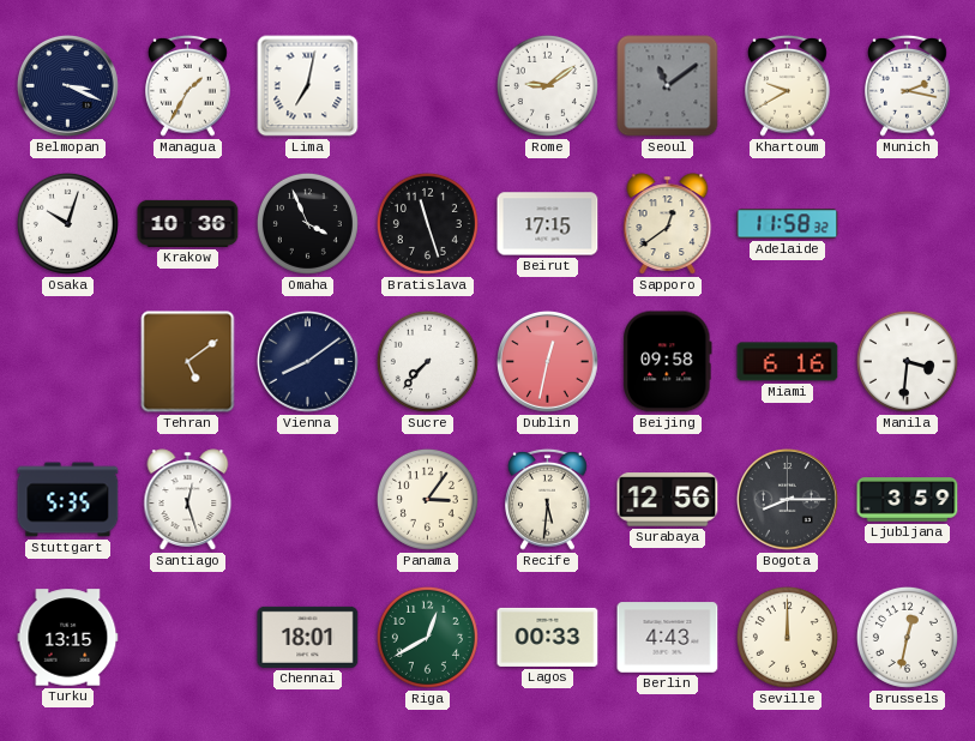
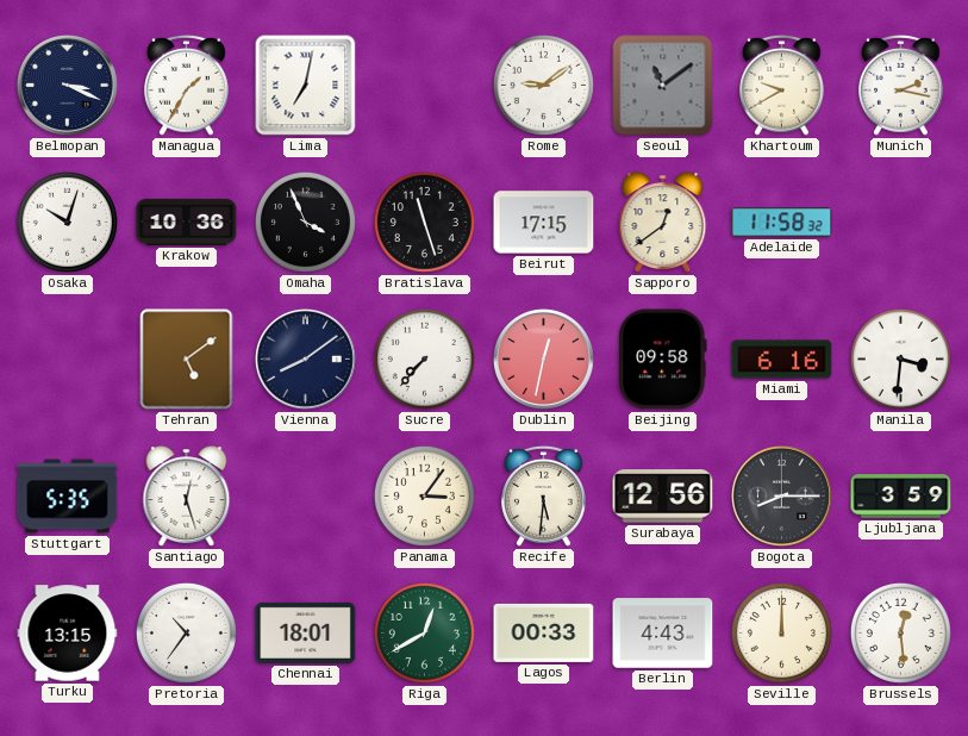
Pretoria: none -> 10:36
Brussels: 12:32 -> 12:29
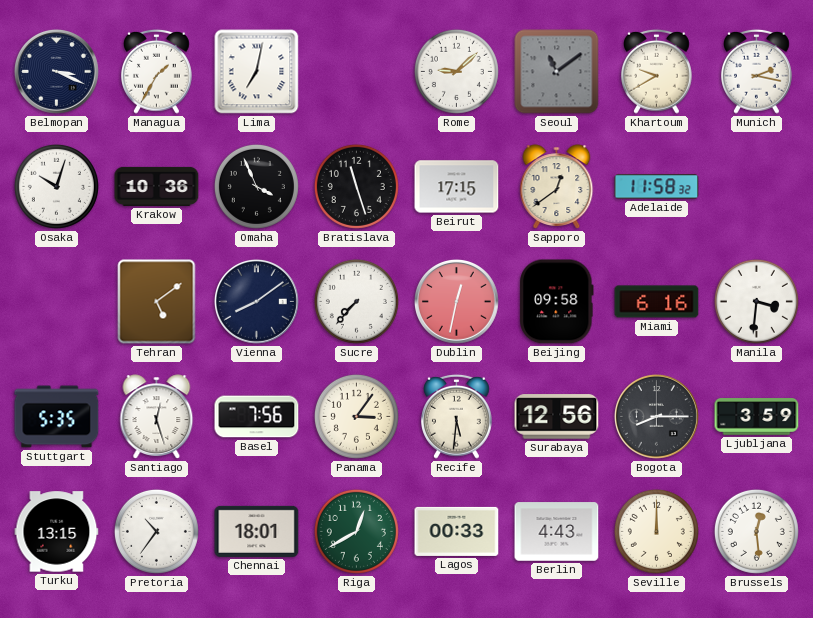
Rome: 9:09 -> 9:08
Basel: none -> 7:56
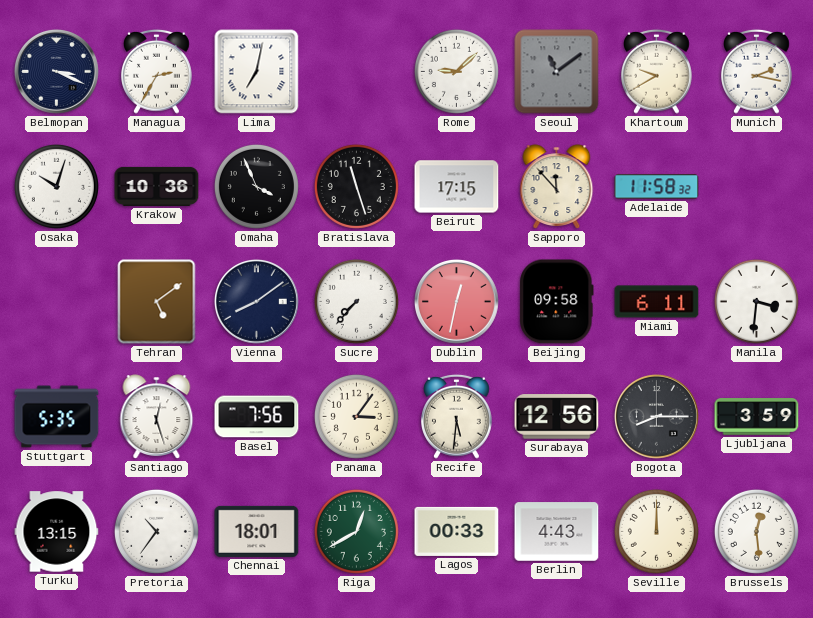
Managua: 1:35 -> 2:35
Sapporo: 12:39 -> 11:53
Miami: 6:16 -> 6:11
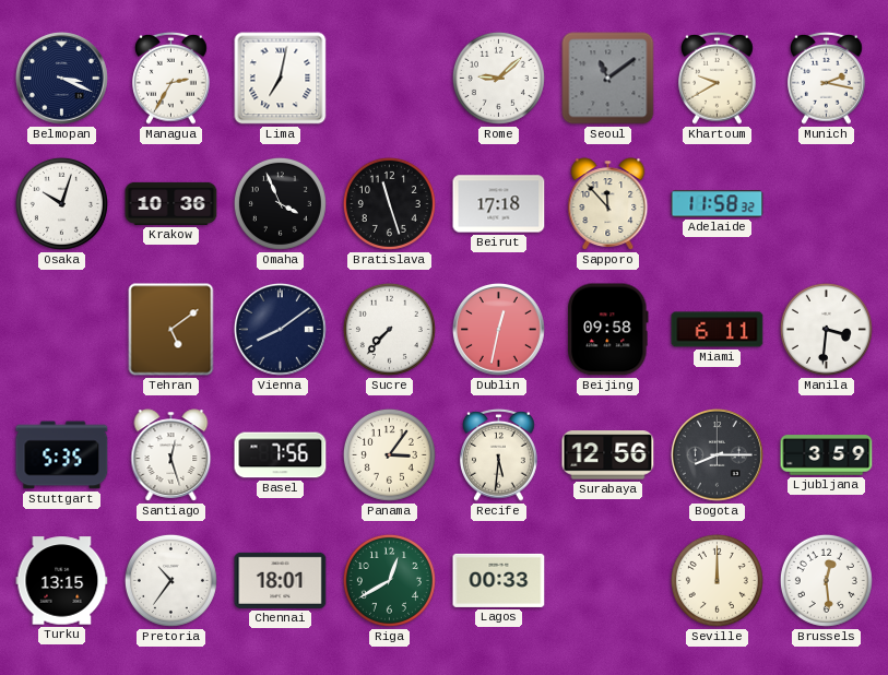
Beirut: 17:15 -> 17:18
Berlin: 4:43 -> none
